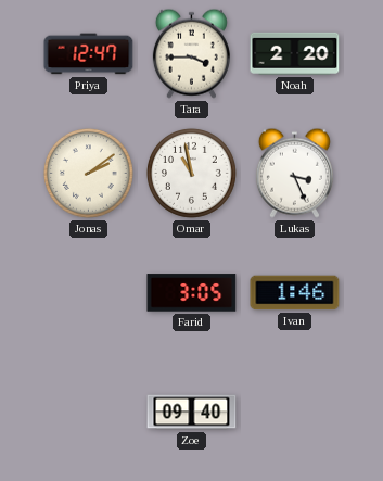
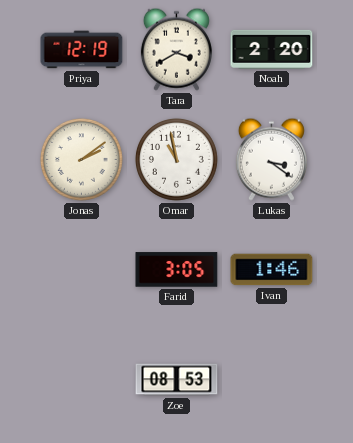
Priya: 12:47 -> 12:19
Tara: 3:45 -> 3:40
Lukas: 3:26 -> 3:21
Zoe: 09:40 -> 08:53
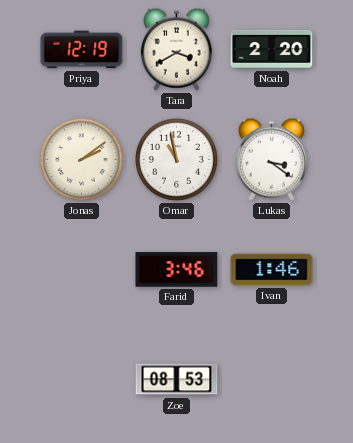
Farid: 3:05 -> 3:46
